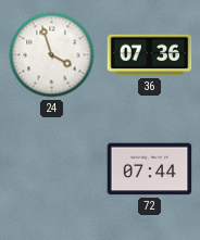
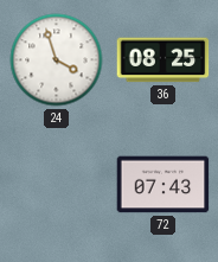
36: 07:36 -> 08:25
72: 07:44 -> 07:43
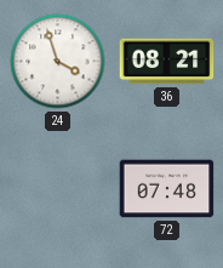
36: 08:25 -> 08:21
72: 07:43 -> 07:48
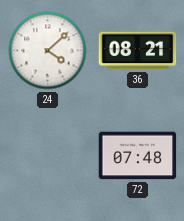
24: 3:57 -> 4:08
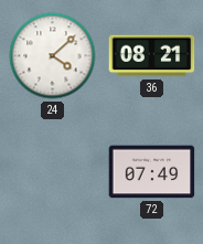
72: 07:48 -> 07:49
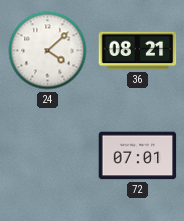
72: 07:49 -> 07:01
